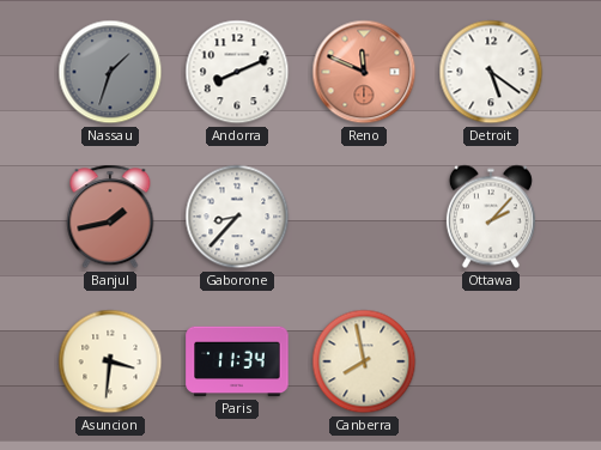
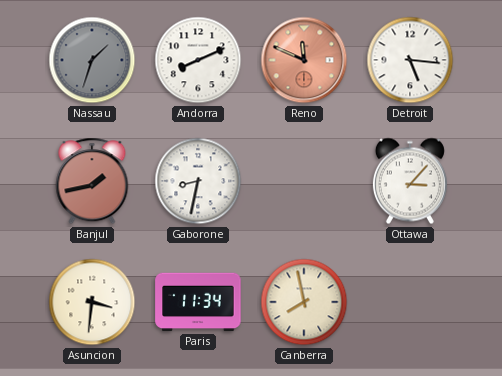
Detroit: 5:21 -> 5:16
Gaborone: 8:37 -> 8:32
Ottawa: 2:07 -> 3:07
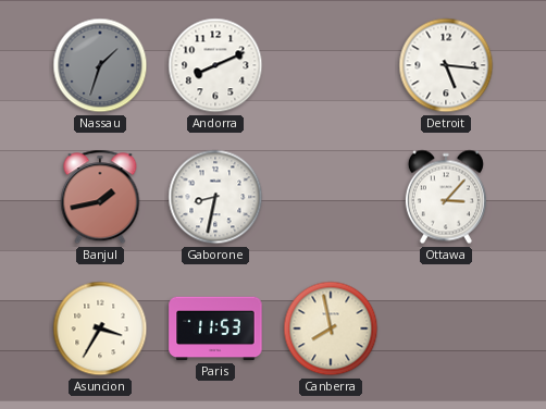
Reno: 11:49 -> none
Asuncion: 3:31 -> 3:35
Paris: 11:34 -> 11:53
